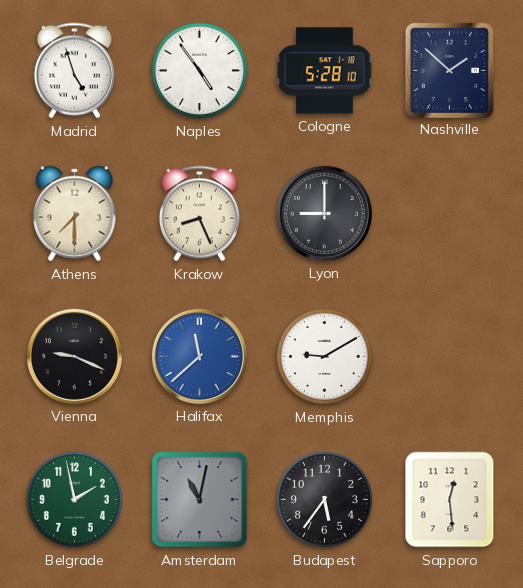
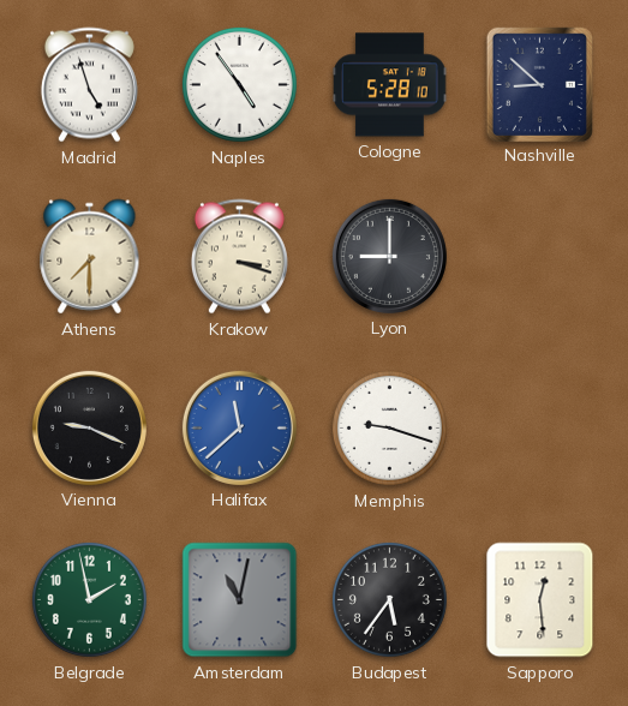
Nashville: 1:52 -> 8:52
Krakow: 8:26 -> 3:18
Memphis: 9:10 -> 9:18
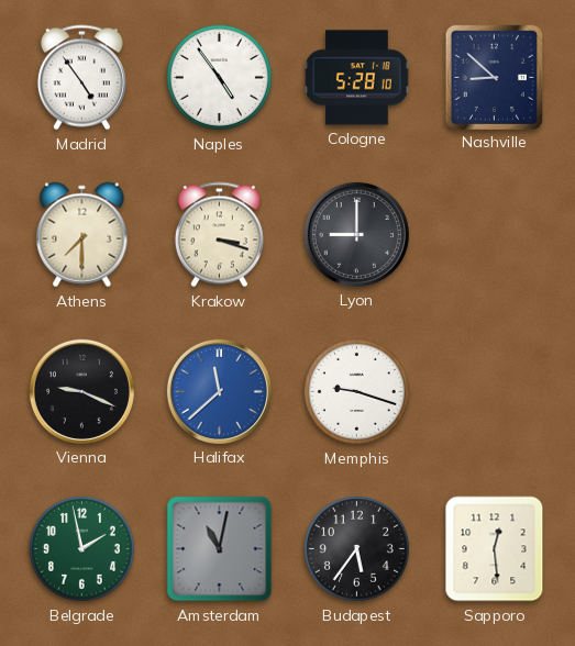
Madrid: 4:57 -> 4:54
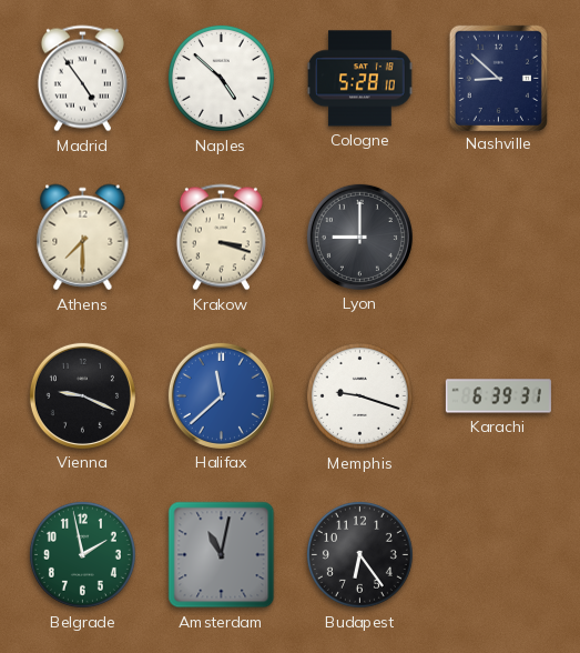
Naples: 4:54 -> 4:52
Karachi: none -> 6:39
Budapest: 5:36 -> 6:24
Sapporo: 12:29 -> none
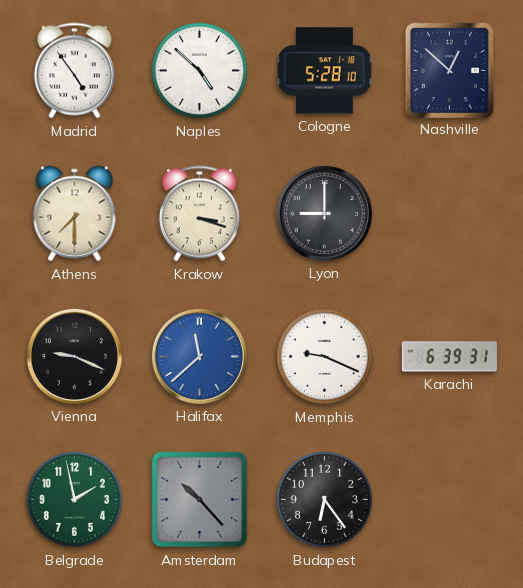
Nashville: 8:52 -> 12:52
Memphis: 9:18 -> 9:19
Amsterdam: 11:02 -> 10:23
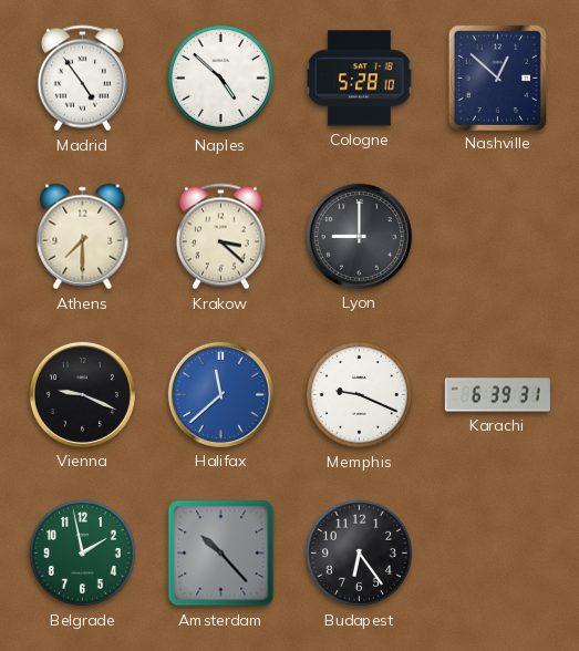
Krakow: 3:18 -> 3:22
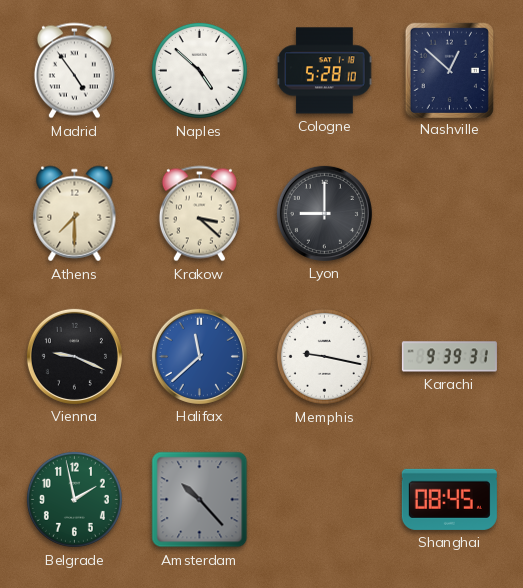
Memphis: 9:19 -> 9:17
Karachi: 6:39 -> 9:39
Budapest: 6:24 -> none
Shanghai: none -> 08:45
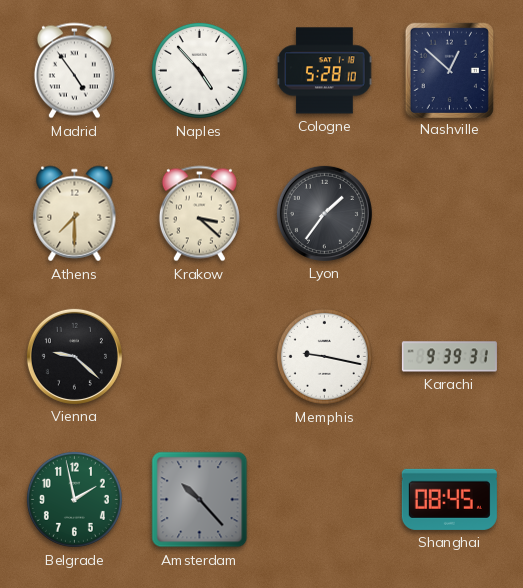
Naples: 4:52 -> 4:53
Lyon: 9:00 -> 1:36
Vienna: 9:19 -> 9:22
Halifax: 11:38 -> none
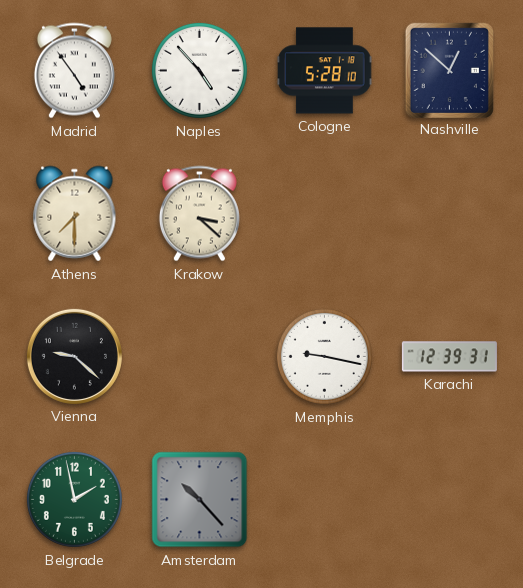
Lyon: 1:36 -> none
Karachi: 9:39 -> 12:39
Shanghai: 08:45 -> none
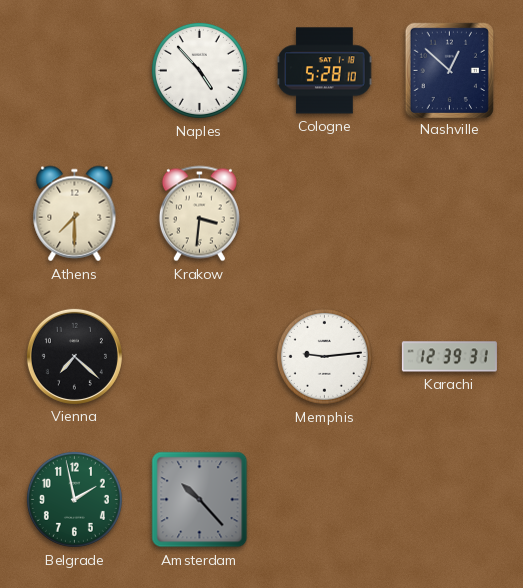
Madrid: 4:54 -> none
Krakow: 3:22 -> 3:31
Vienna: 9:22 -> 7:22
Memphis: 9:17 -> 9:14
